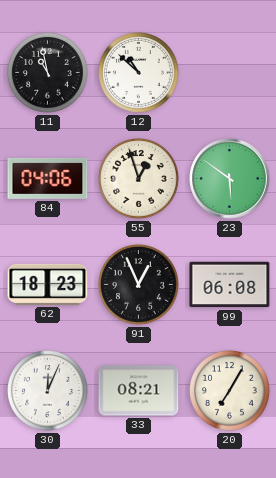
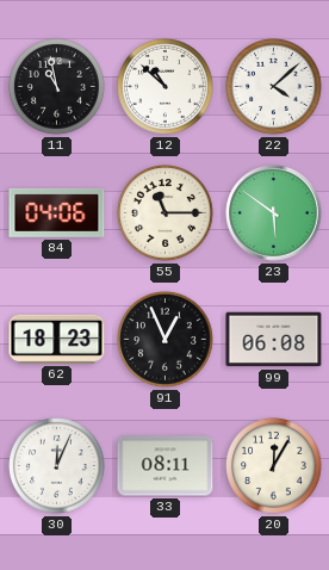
22: none -> 4:08
55: 12:57 -> 11:15
33: 08:21 -> 08:11
20: 7:05 -> 12:05
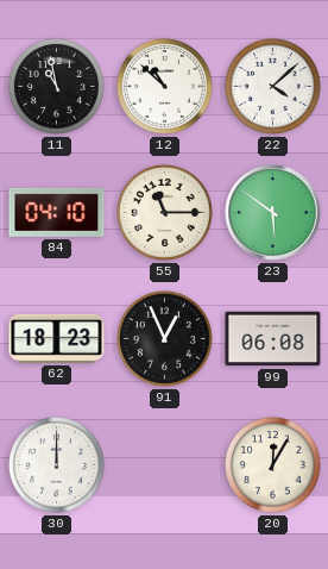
84: 04:06 -> 04:10
30: 12:04 -> 12:00
33: 08:11 -> none
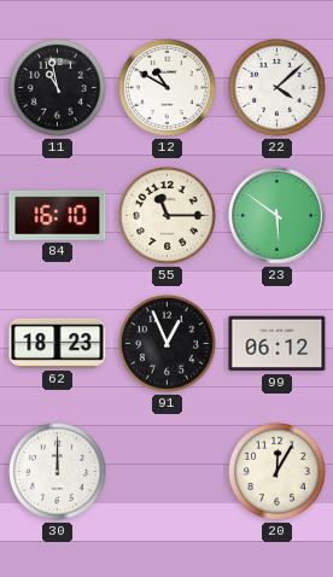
12: 10:52 -> 10:50
84: 04:10 -> 16:10
99: 06:08 -> 06:12
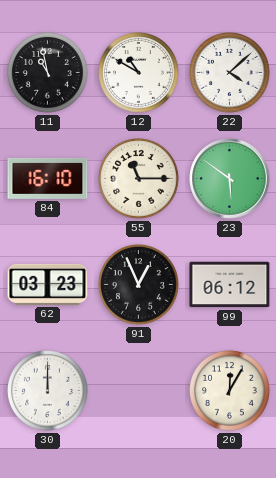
62: 18:23 -> 03:23
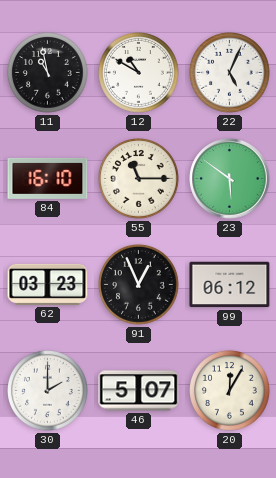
22: 4:08 -> 5:04
30: 12:00 -> 2:00
46: none -> 5:07
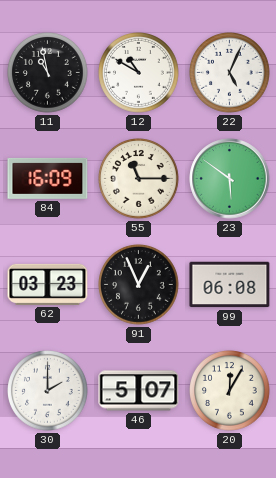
84: 16:10 -> 16:09
99: 06:12 -> 06:08
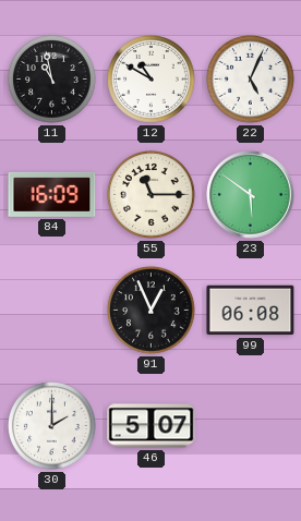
62: 03:23 -> none
20: 12:05 -> none
